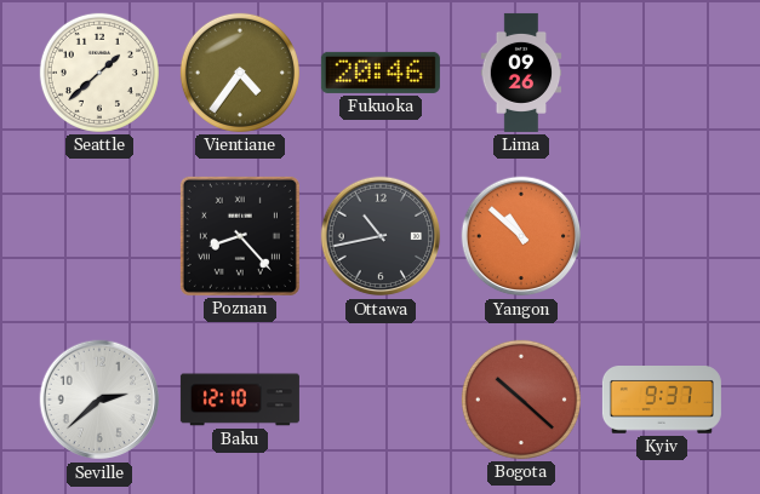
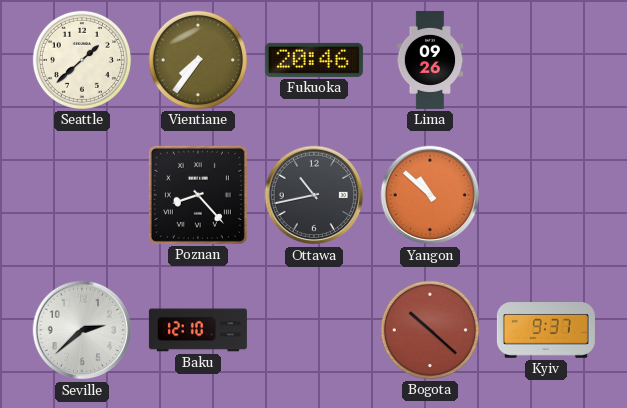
Vientiane: 4:36 -> 7:36
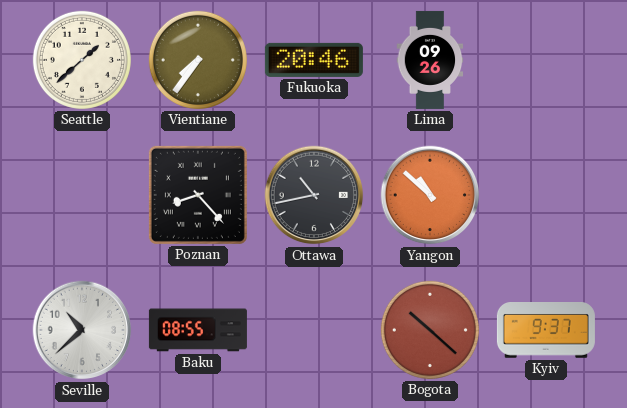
Seville: 2:38 -> 10:38
Baku: 12:10 -> 08:55
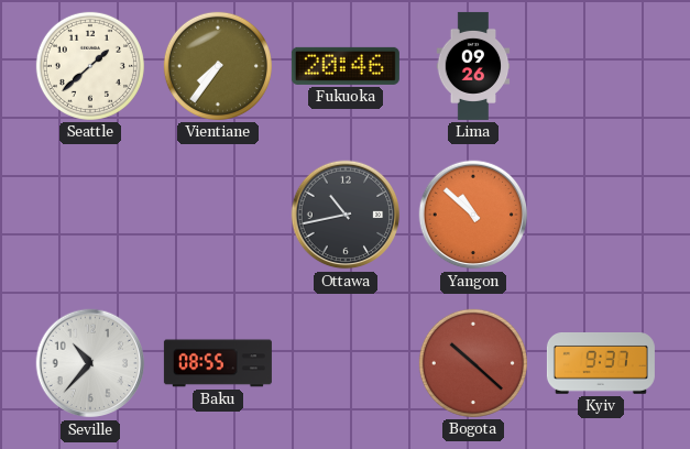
Poznan: 8:23 -> none
Seville: 10:38 -> 10:37
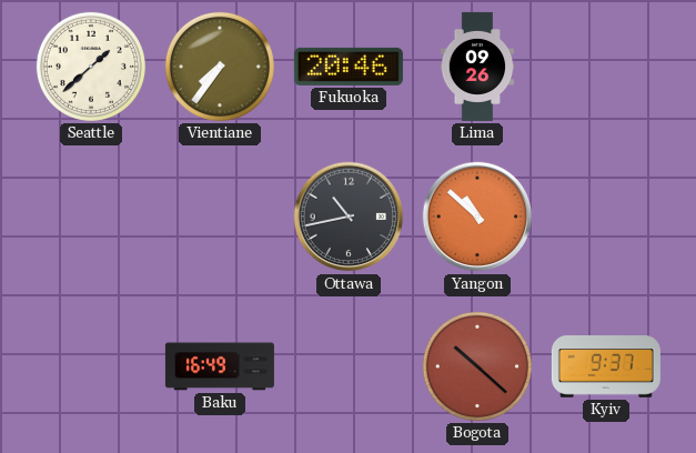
Seville: 10:37 -> none
Baku: 08:55 -> 16:49
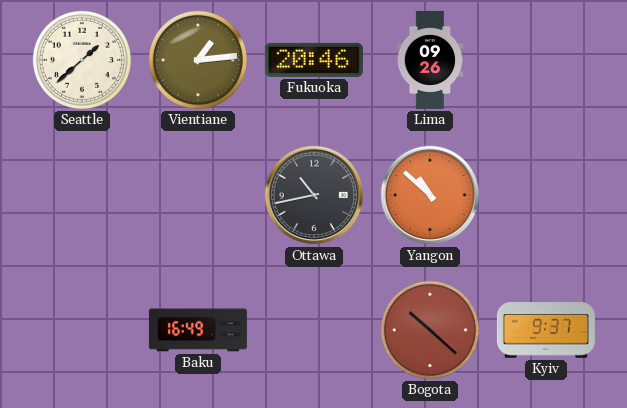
Vientiane: 7:36 -> 1:14
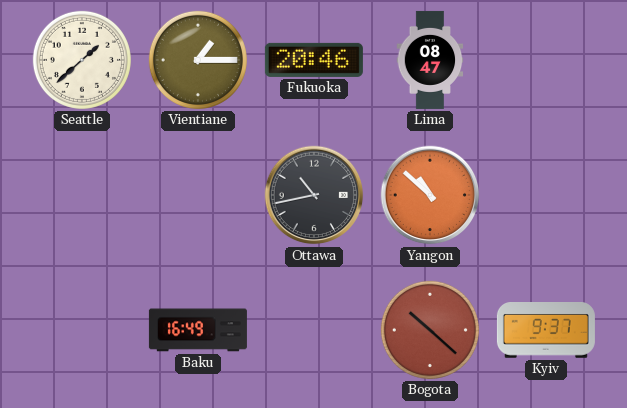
Vientiane: 1:14 -> 1:15
Lima: 09:26 -> 08:47
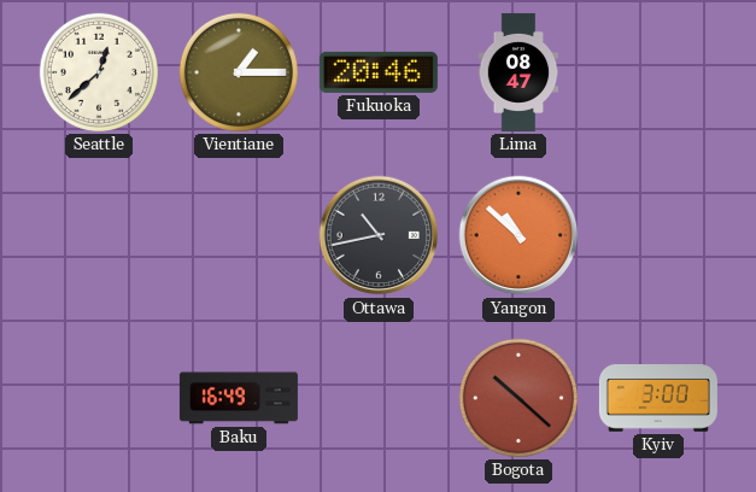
Seattle: 1:38 -> 12:38
Kyiv: 9:37 -> 3:00
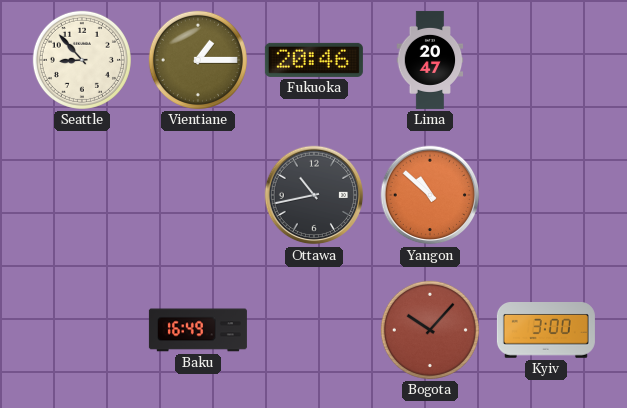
Seattle: 12:38 -> 8:53
Lima: 08:47 -> 20:47
Bogota: 10:22 -> 10:07
